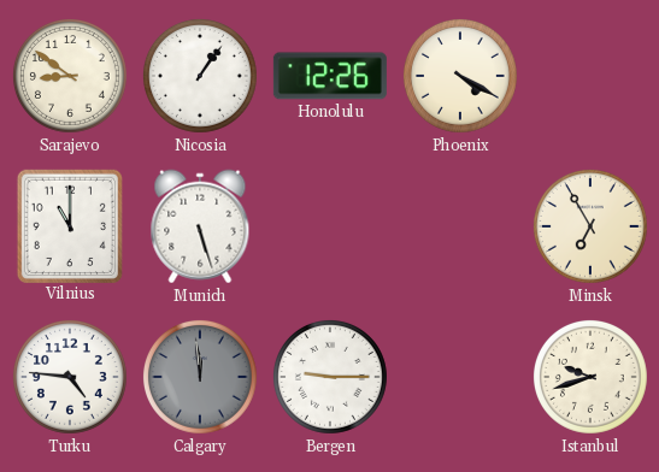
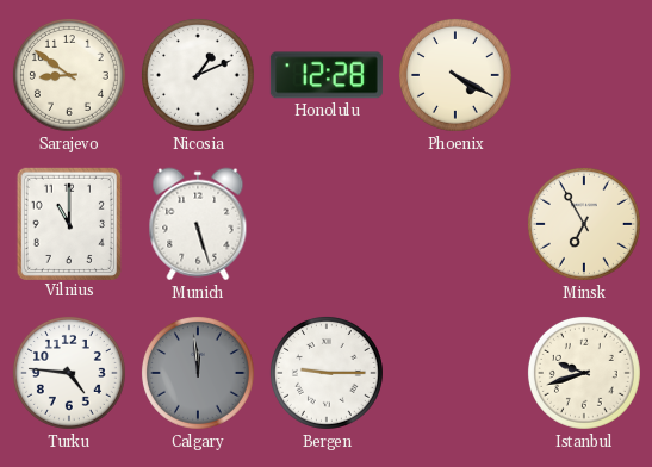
Nicosia: 1:06 -> 1:11
Honolulu: 12:26 -> 12:28
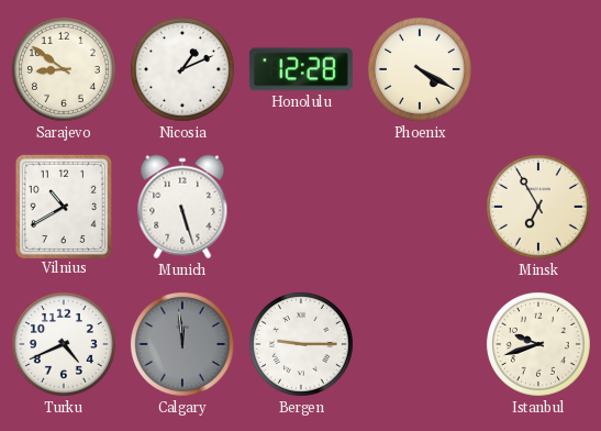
Vilnius: 11:00 -> 10:40
Turku: 4:46 -> 4:41
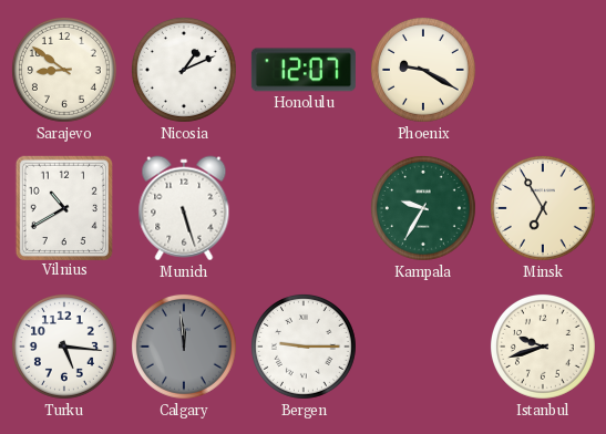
Honolulu: 12:28 -> 12:07
Phoenix: 4:20 -> 9:20
Kampala: none -> 9:35
Turku: 4:41 -> 5:16
